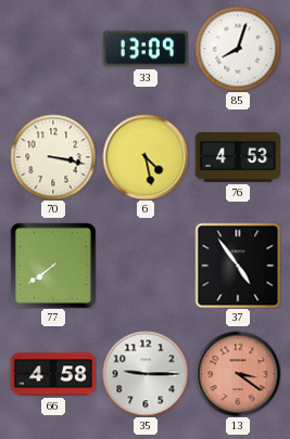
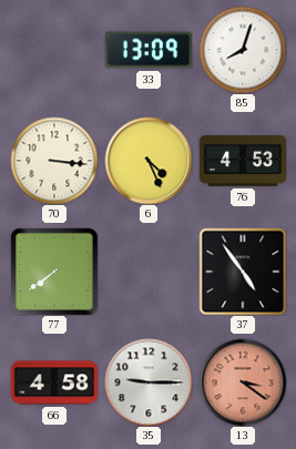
70: 3:17 -> 3:16
6: 4:28 -> 4:26
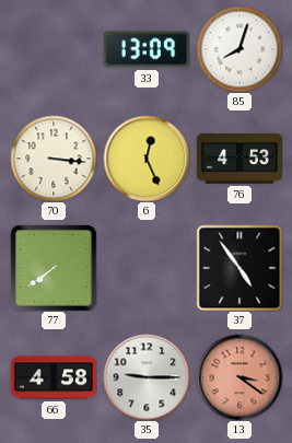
6: 4:26 -> 12:26
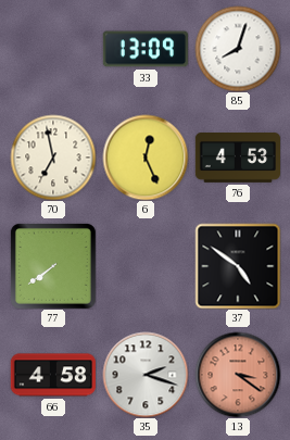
70: 3:16 -> 6:58
37: 4:54 -> 4:51
35: 9:15 -> 2:18
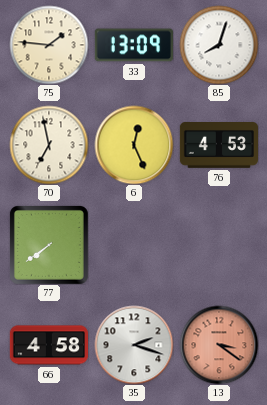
75: none -> 1:46
37: 4:51 -> none
